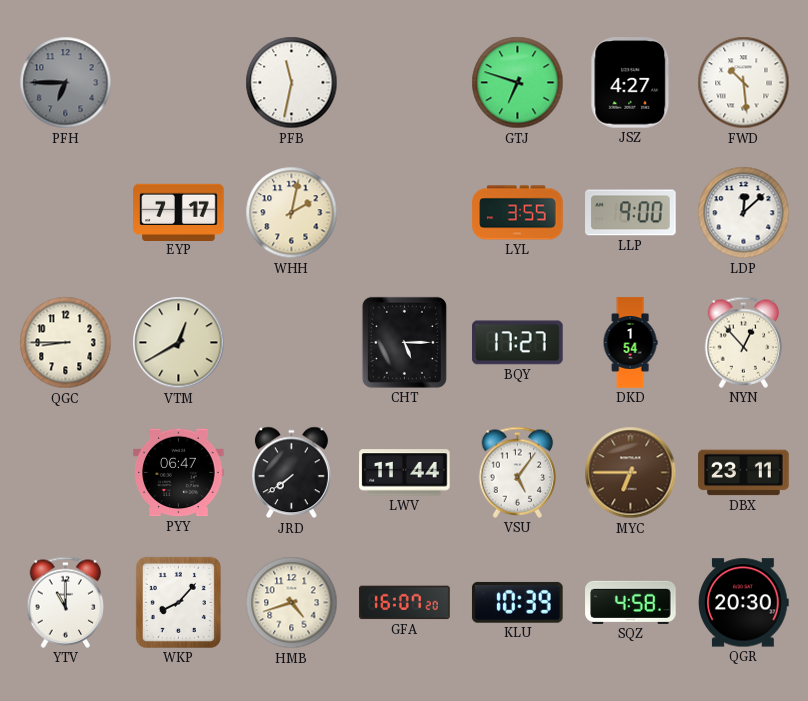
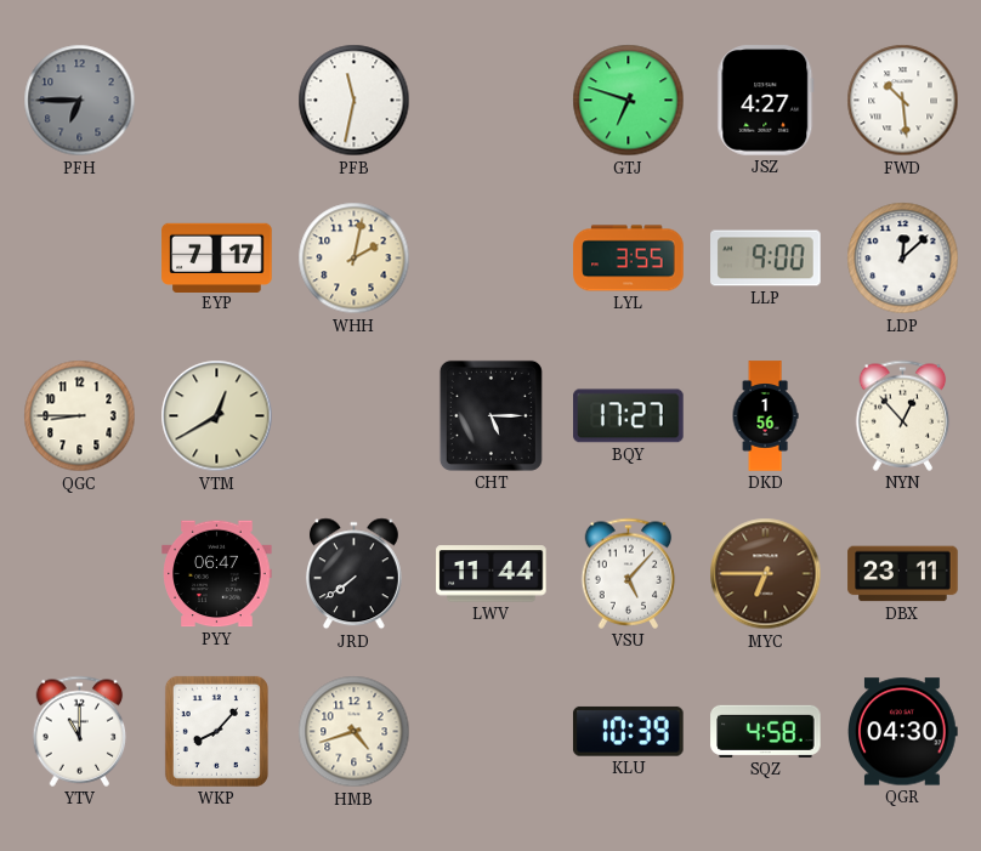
DKD: 1:54 -> 1:56
VSU: 5:06 -> 5:07
GFA: 16:07 -> none
QGR: 20:30 -> 04:30
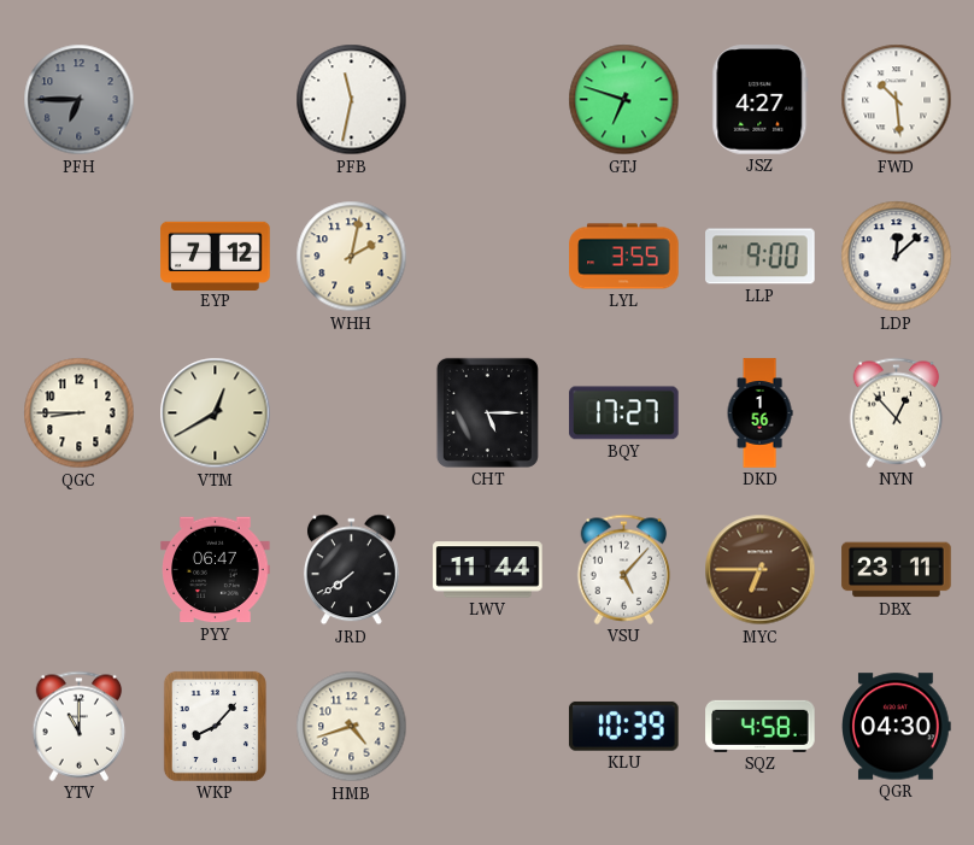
EYP: 7:17 -> 7:12
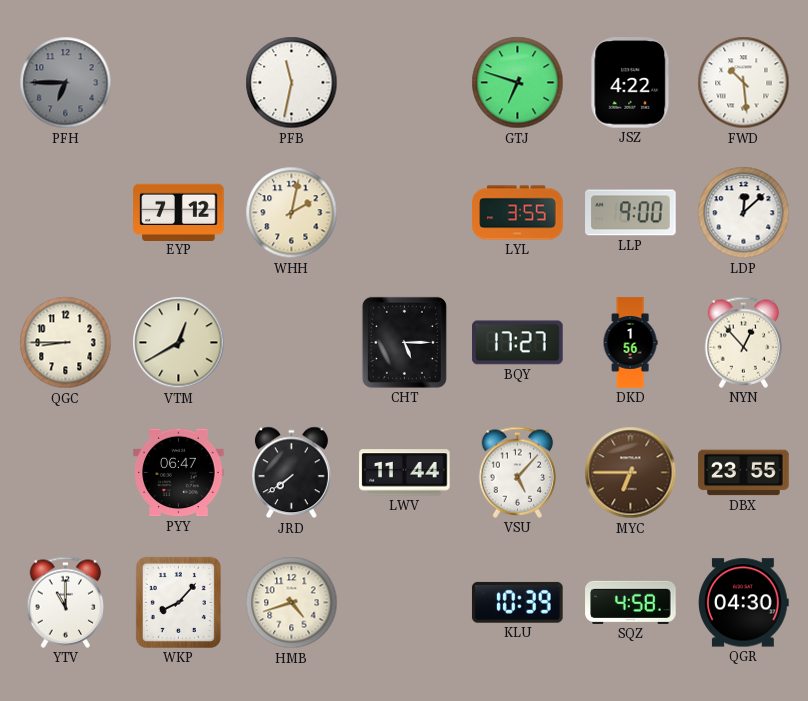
JSZ: 4:27 -> 4:22
DBX: 23:11 -> 23:55
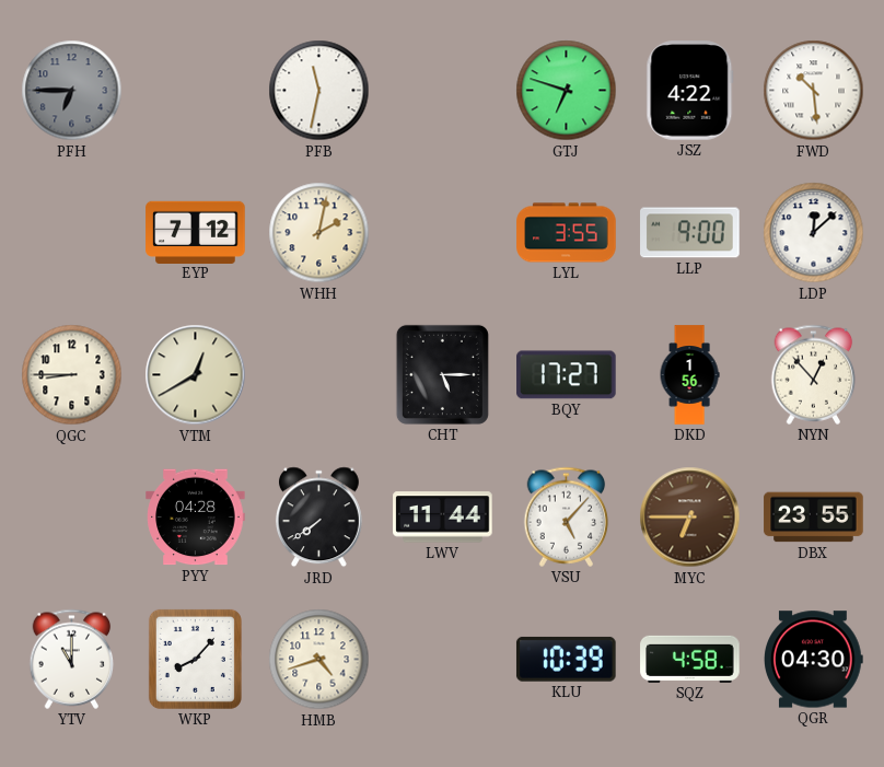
PYY: 06:47 -> 04:28
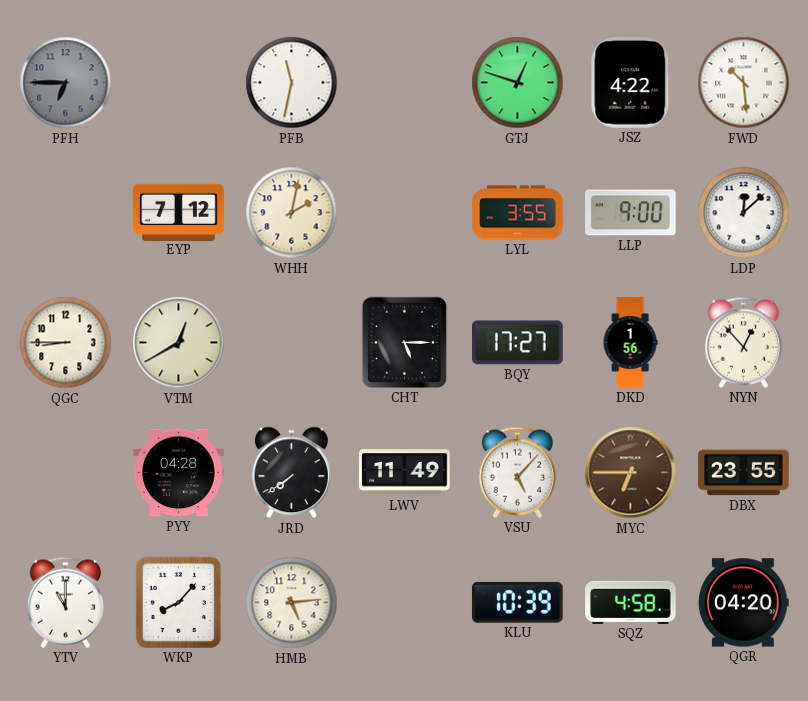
GTJ: 6:48 -> 12:48
LWV: 11:44 -> 11:49
HMB: 4:42 -> 5:14
QGR: 04:30 -> 04:20
